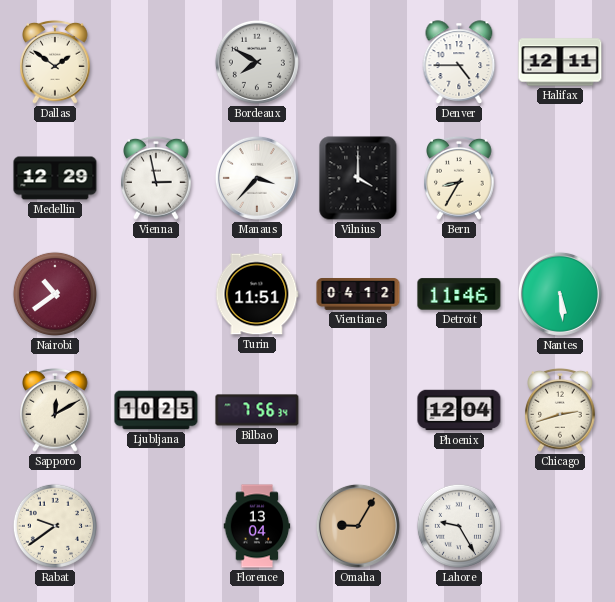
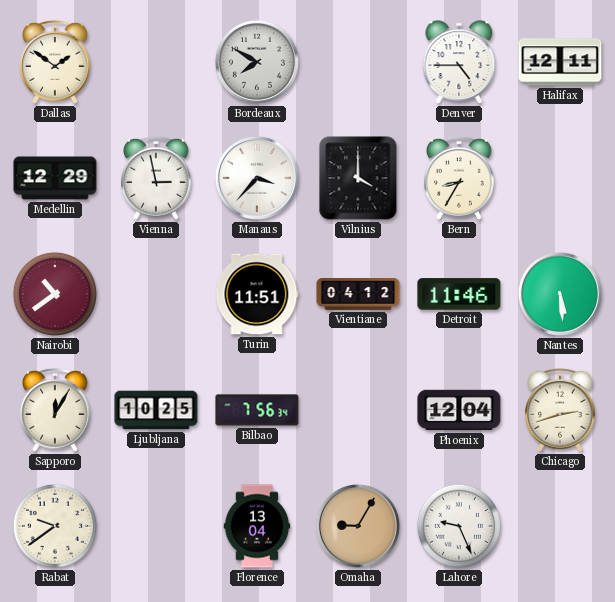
Sapporo: 12:10 -> 12:05
Lahore: 9:25 -> 9:26
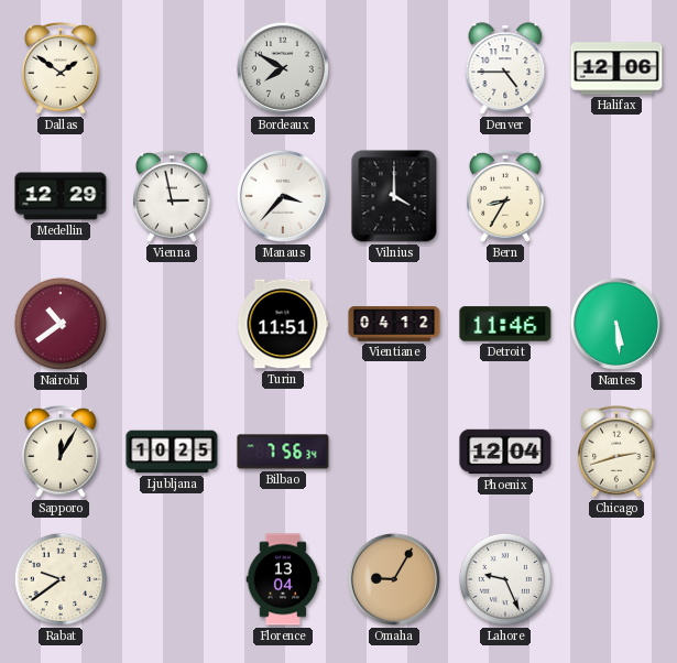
Halifax: 12:11 -> 12:06
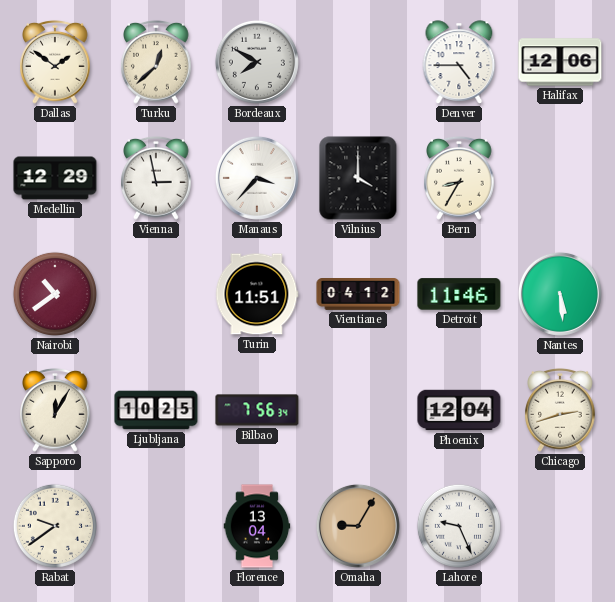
Turku: none -> 12:38
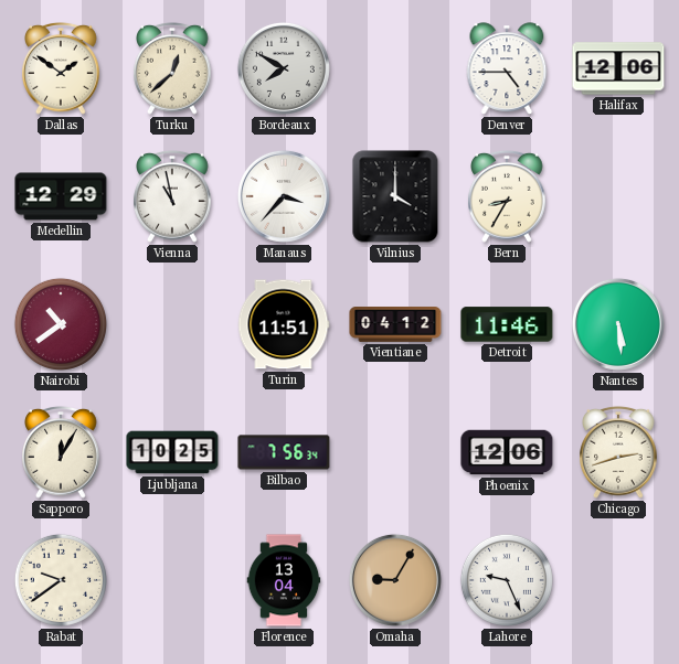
Vienna: 2:58 -> 10:58
Phoenix: 12:04 -> 12:06
